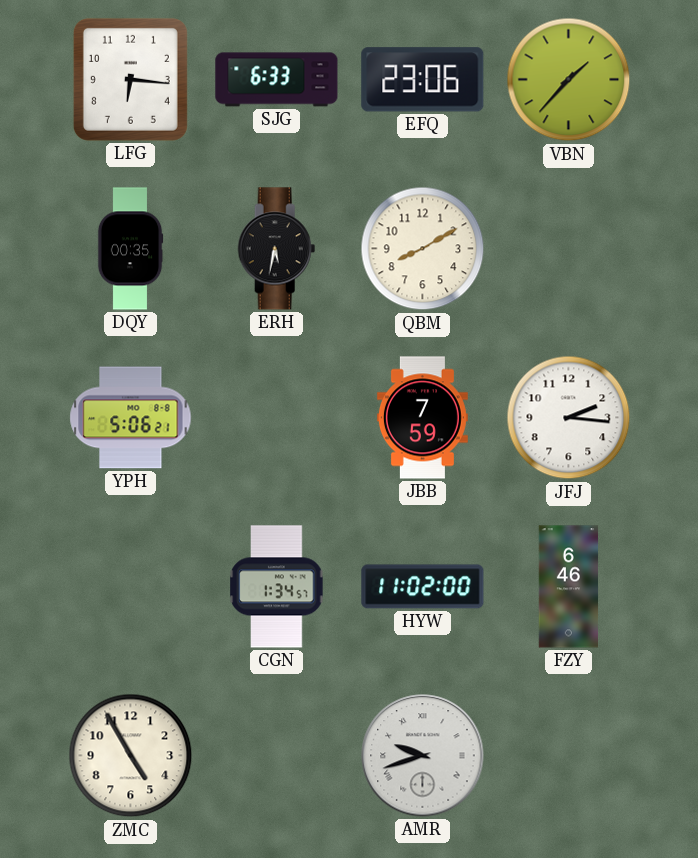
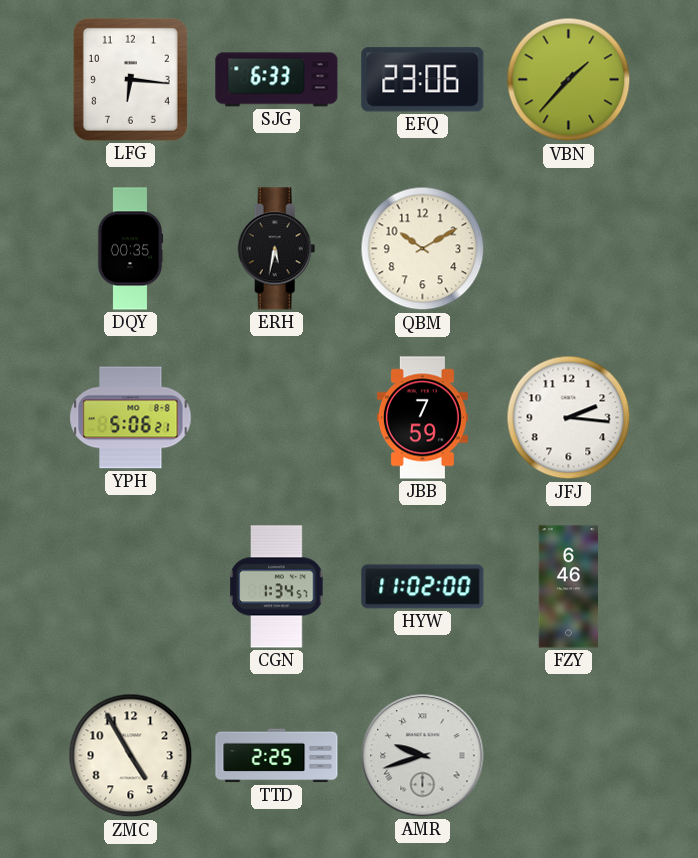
QBM: 8:10 -> 10:10
TTD: none -> 2:25
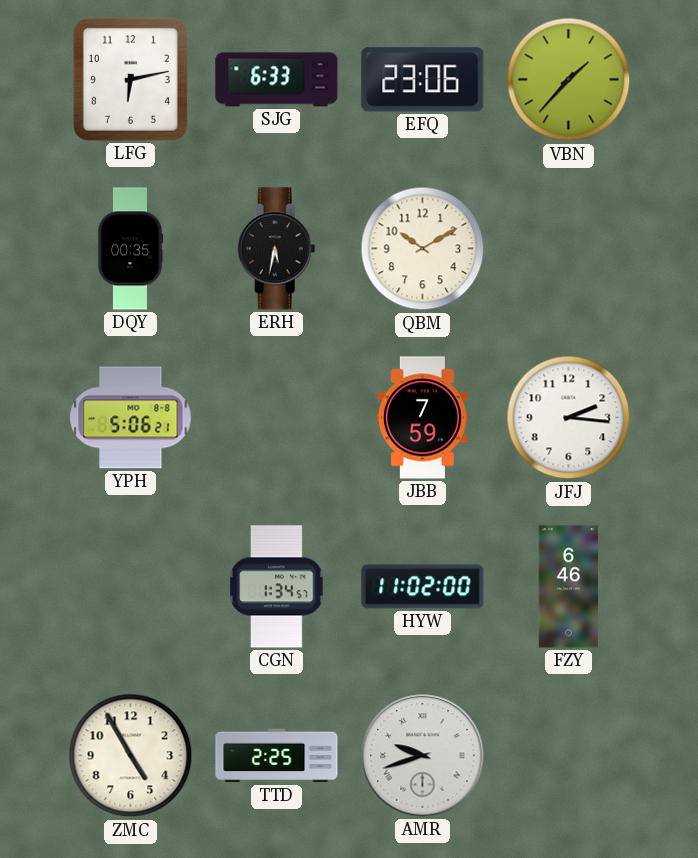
LFG: 6:16 -> 6:13
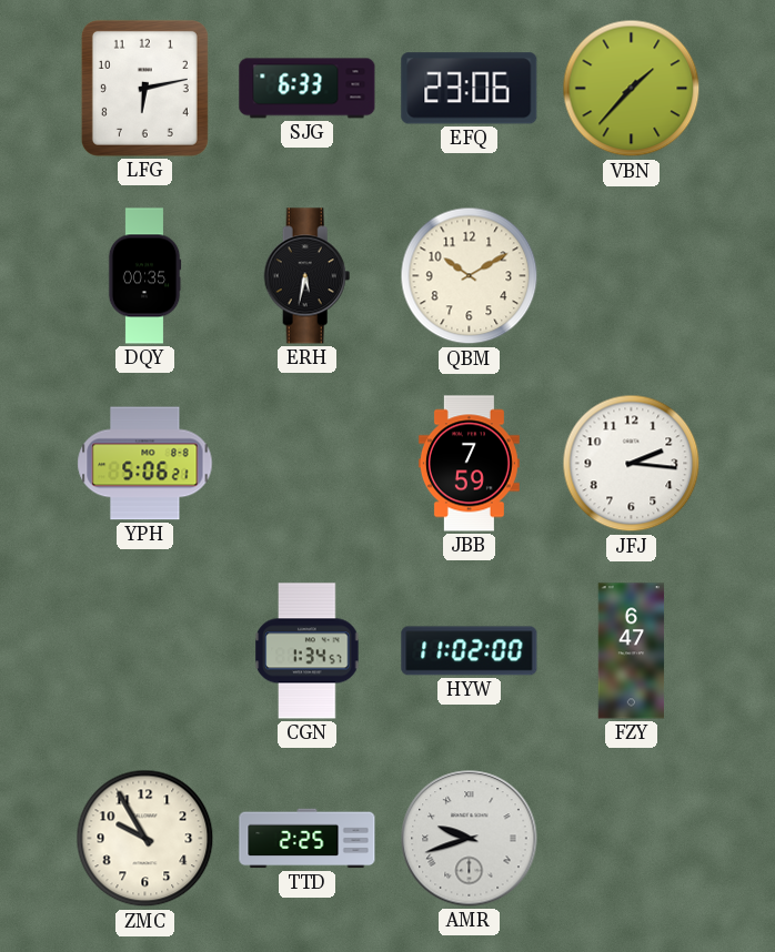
FZY: 6:46 -> 6:47
ZMC: 4:55 -> 9:55
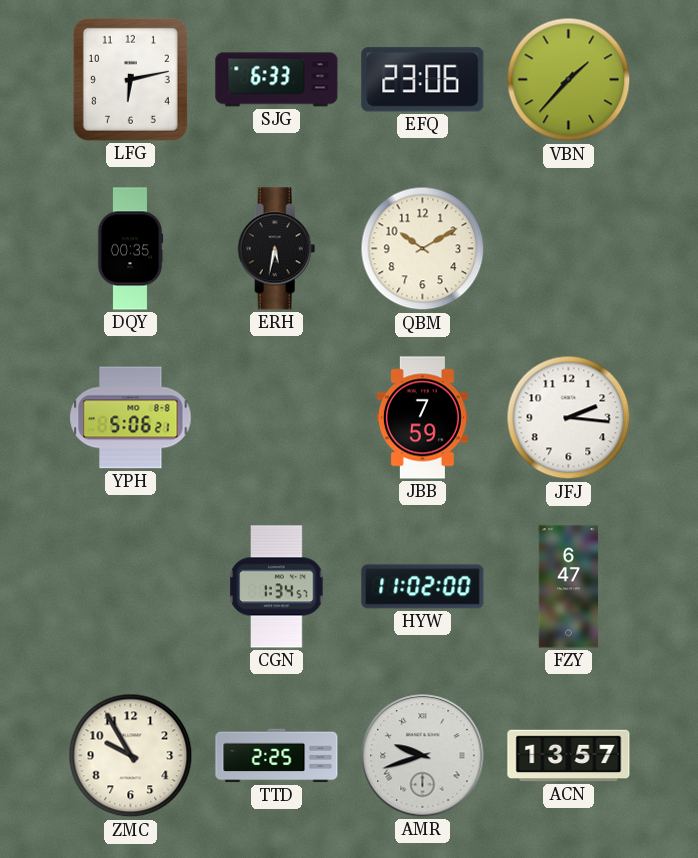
ACN: none -> 13:57
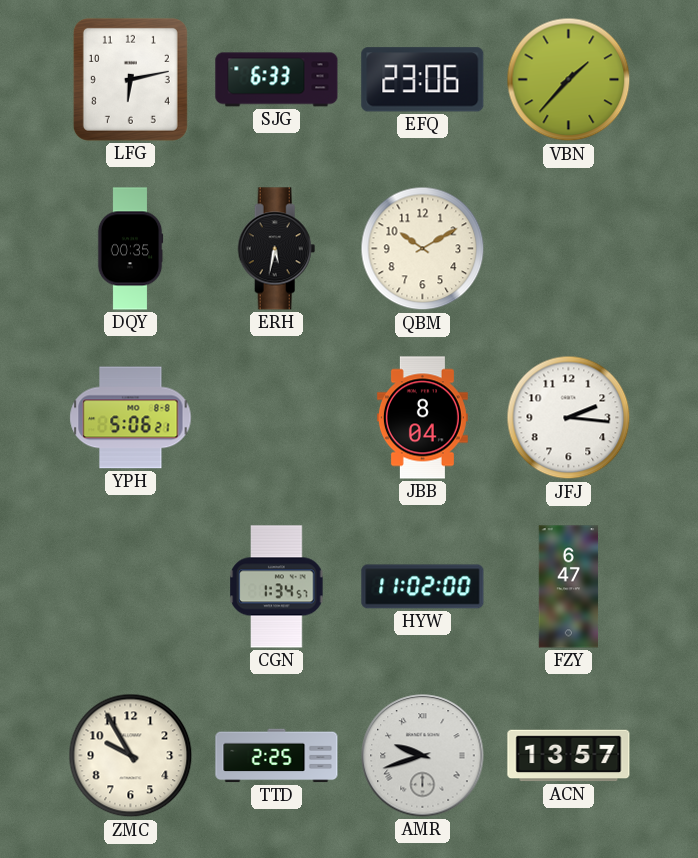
JBB: 7:59 -> 8:04
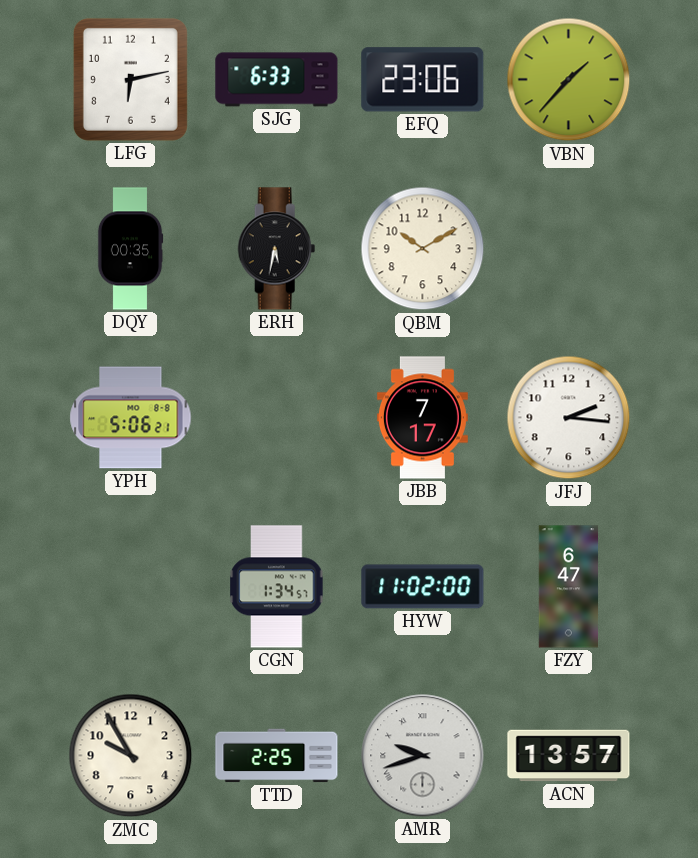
JBB: 8:04 -> 7:17
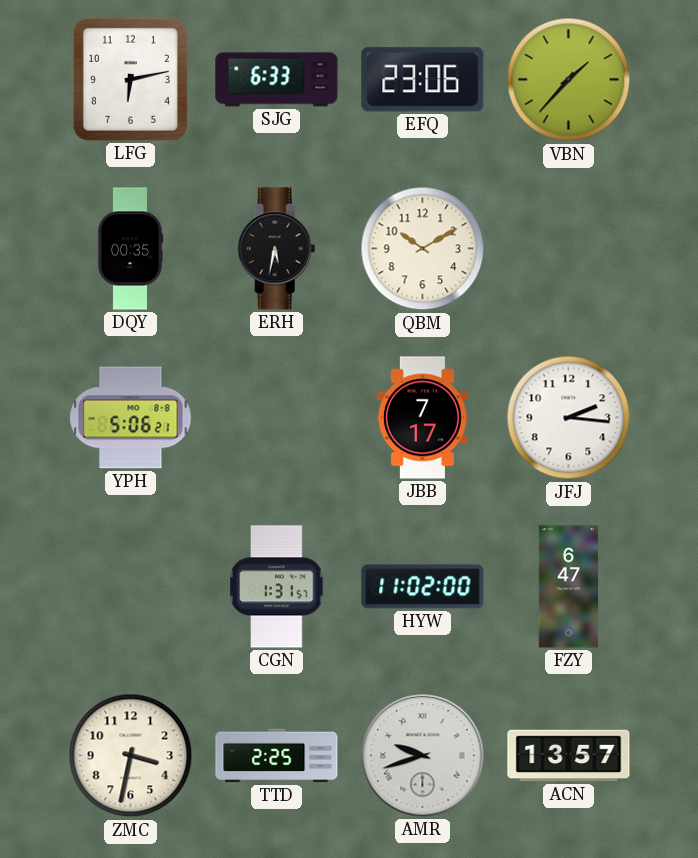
CGN: 1:34 -> 1:31
ZMC: 9:55 -> 3:32
